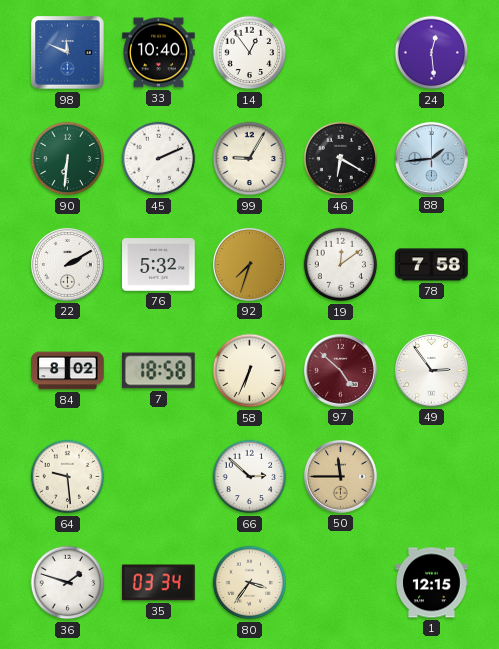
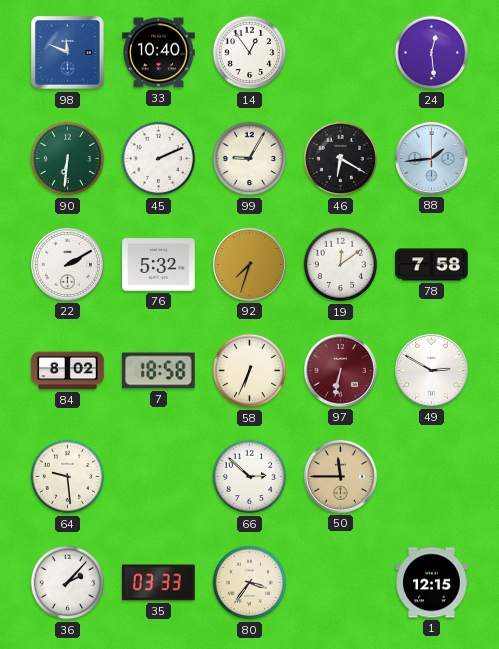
97: 4:52 -> 6:32
49: 2:54 -> 2:50
36: 1:48 -> 2:07
35: 03:34 -> 03:33
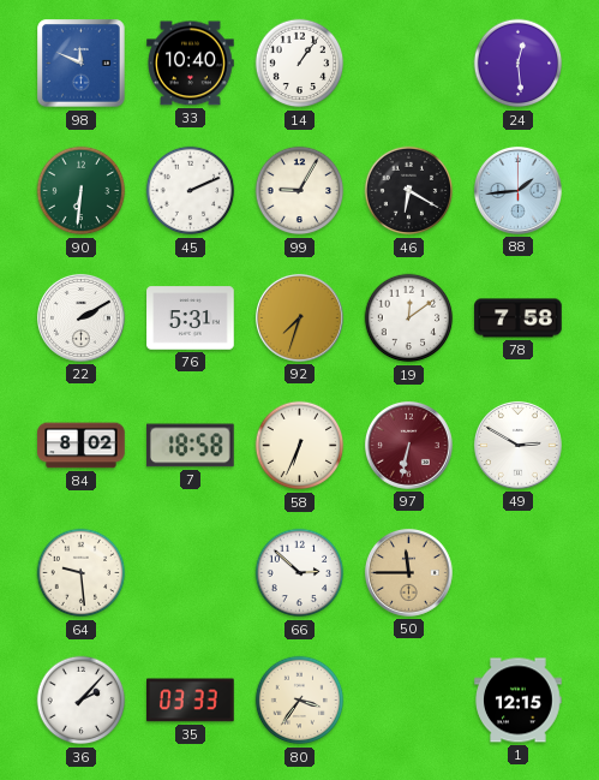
14: 12:54 -> 1:06
76: 5:32 -> 5:31
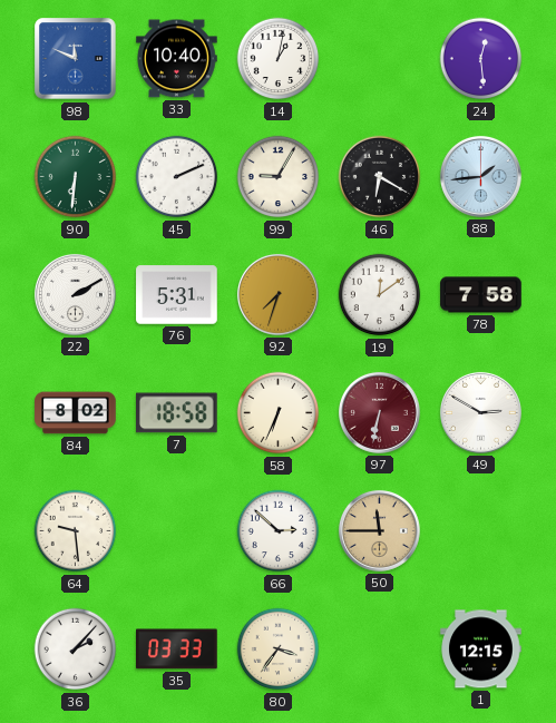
14: 1:06 -> 1:02
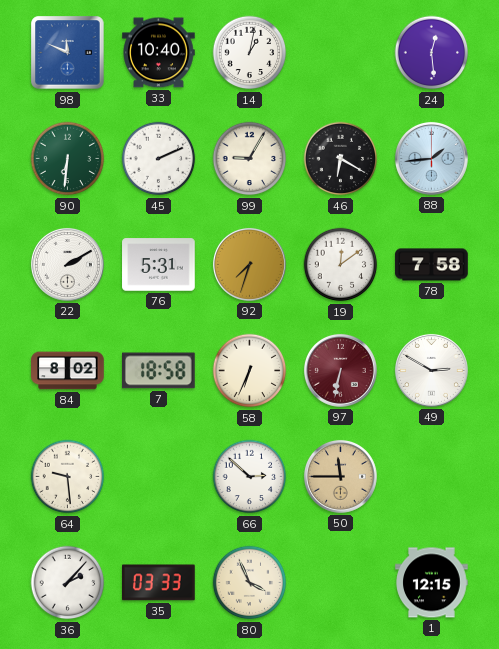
80: 3:36 -> 3:56
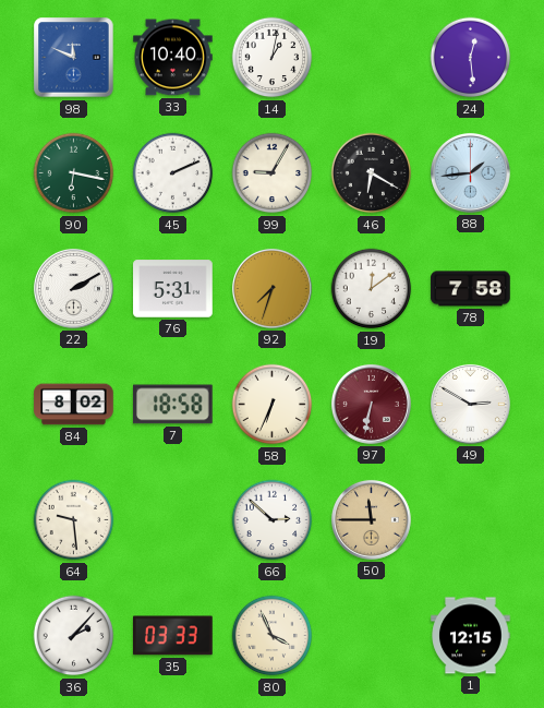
90: 6:31 -> 6:17
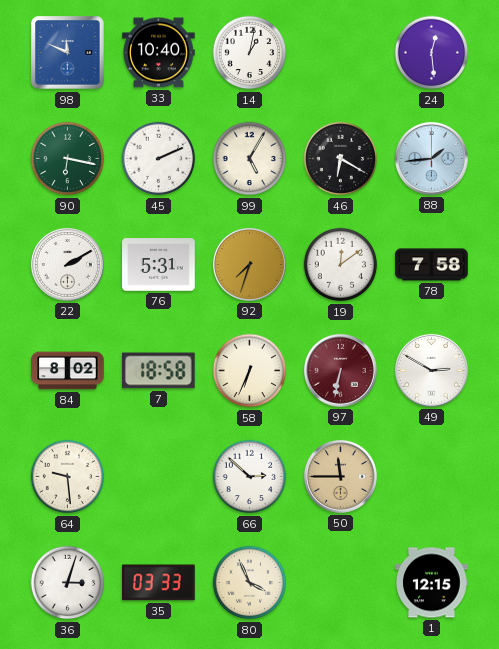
99: 9:05 -> 5:05
36: 2:07 -> 3:03
